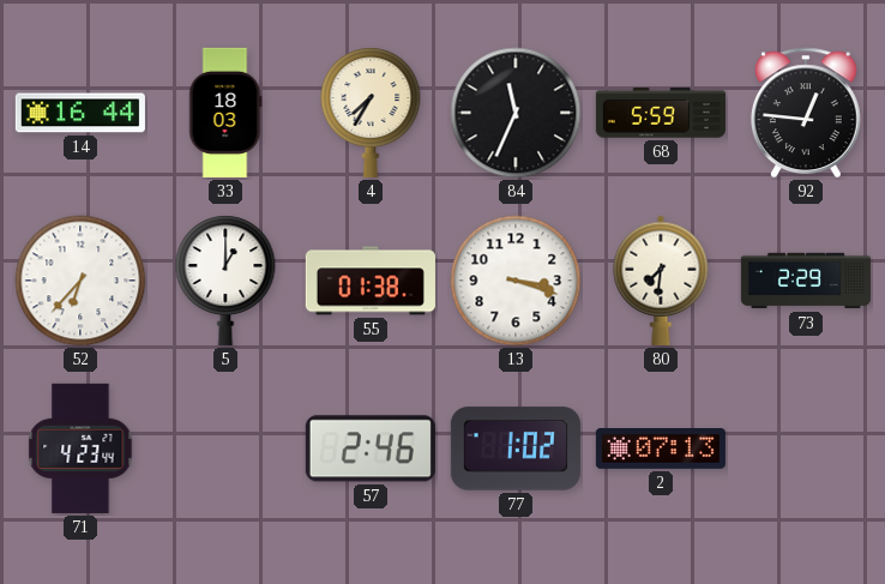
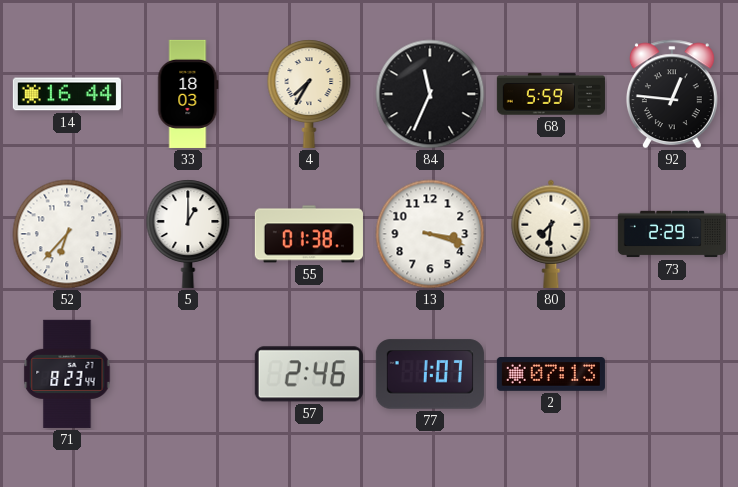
71: 4:23 -> 8:23
77: 1:02 -> 1:07
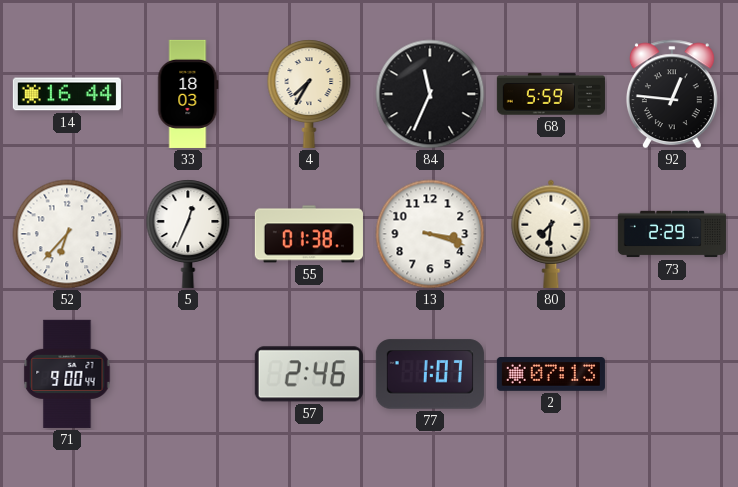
5: 1:00 -> 12:34
71: 8:23 -> 9:00
